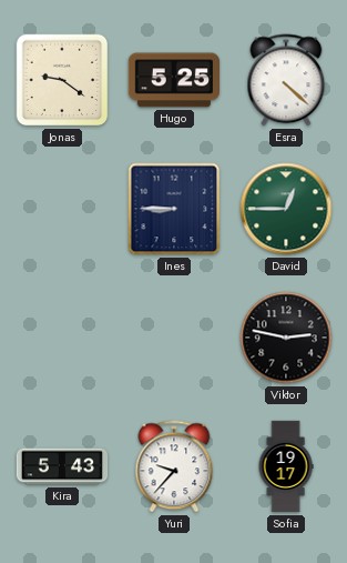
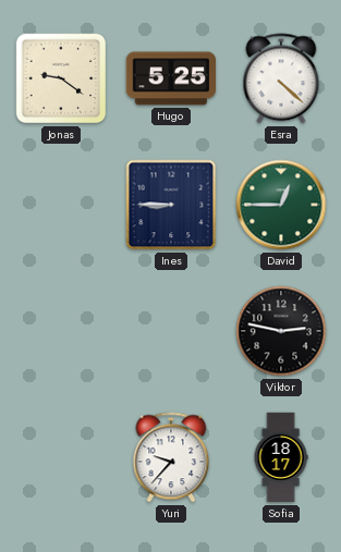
Kira: 5:43 -> none
Sofia: 19:17 -> 18:17
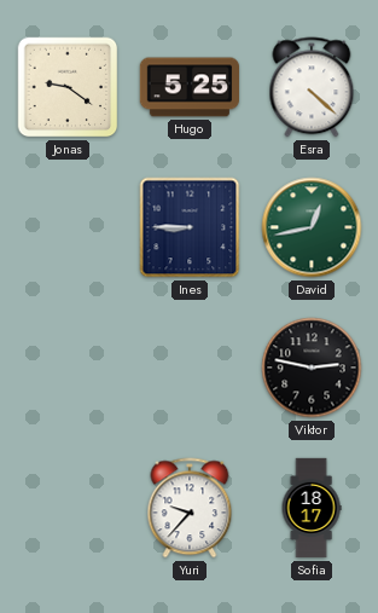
David: 12:45 -> 12:43
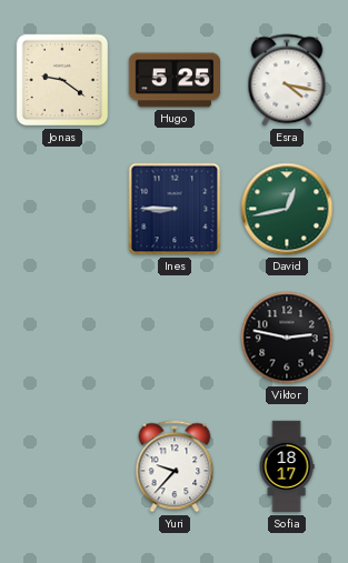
Esra: 4:22 -> 4:17
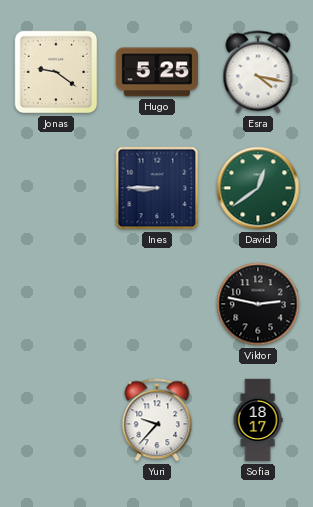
David: 12:43 -> 12:39
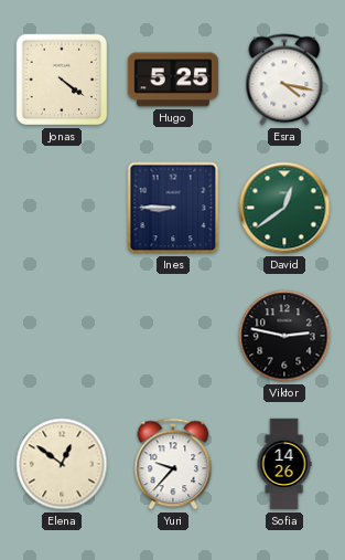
Jonas: 9:21 -> 4:21
Elena: none -> 12:51
Sofia: 18:17 -> 14:26
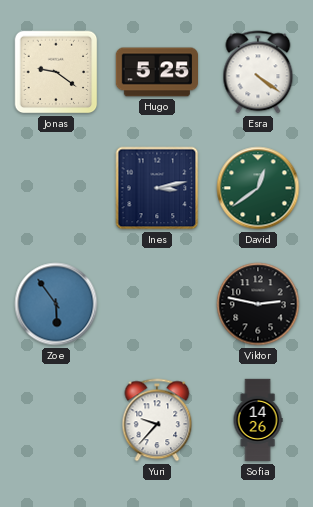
Jonas: 4:21 -> 9:21
Esra: 4:17 -> 4:21
Ines: 8:45 -> 3:13
Zoe: none -> 5:54
Elena: 12:51 -> none
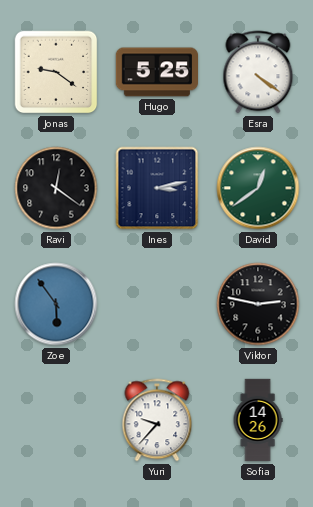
Ravi: none -> 12:21
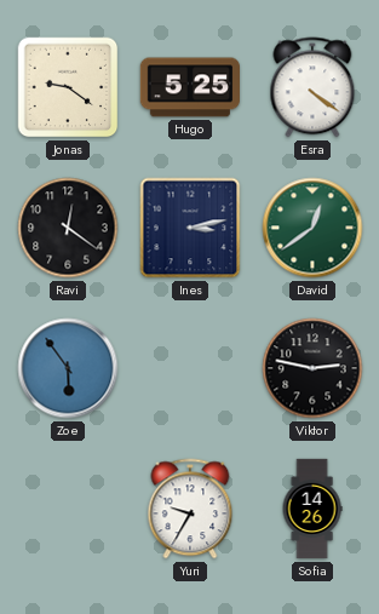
Yuri: 9:37 -> 9:35
